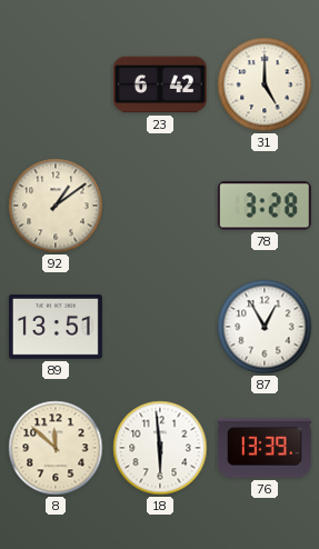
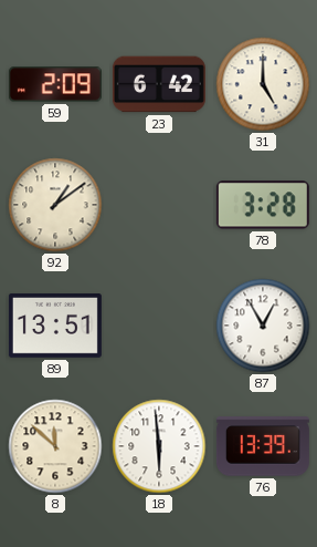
59: none -> 2:09
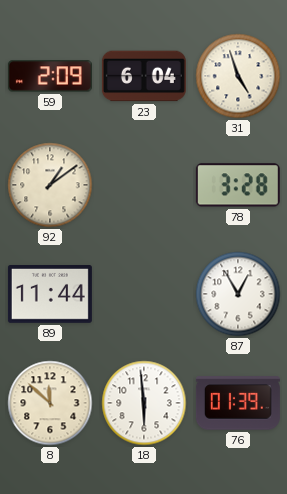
23: 6:42 -> 6:04
31: 5:00 -> 4:57
89: 13:51 -> 11:44
76: 13:39 -> 01:39
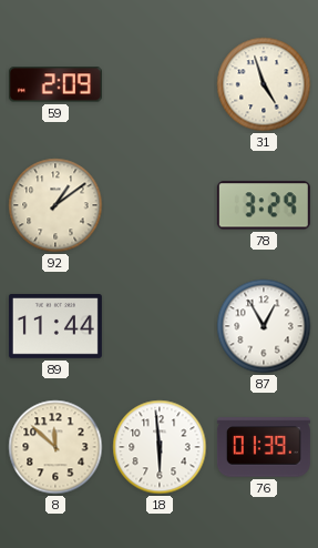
23: 6:04 -> none
78: 3:28 -> 3:29
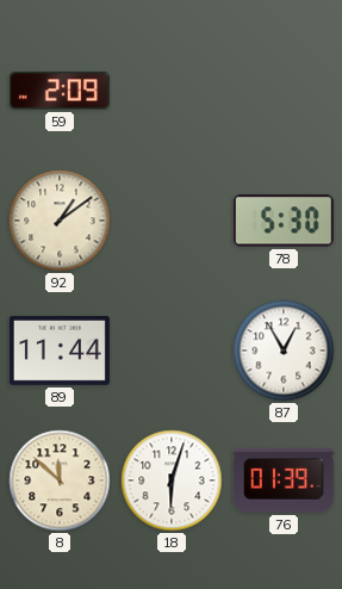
31: 4:57 -> none
78: 3:29 -> 5:30
18: 5:59 -> 6:03
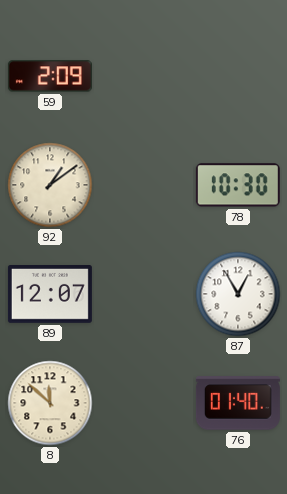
78: 5:30 -> 10:30
89: 11:44 -> 12:07
18: 6:03 -> none
76: 01:39 -> 01:40
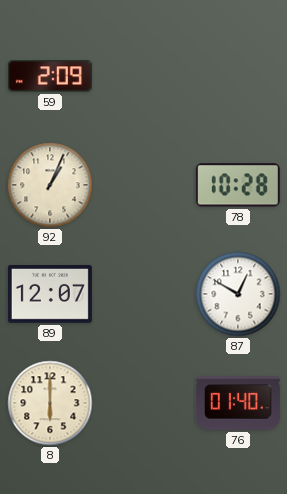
92: 1:09 -> 1:04
78: 10:30 -> 10:28
87: 12:55 -> 12:50
8: 11:52 -> 6:00
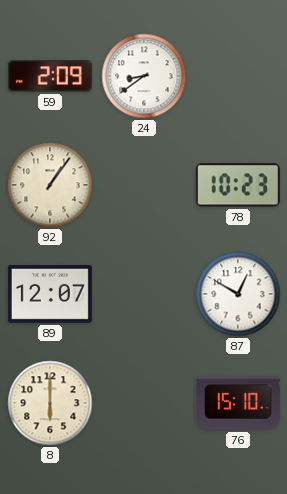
24: none -> 8:39
92: 1:04 -> 1:06
78: 10:28 -> 10:23
76: 01:40 -> 15:10
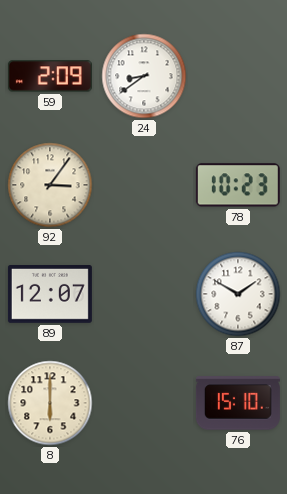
92: 1:06 -> 3:06
87: 12:50 -> 1:50
